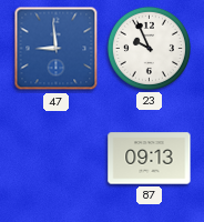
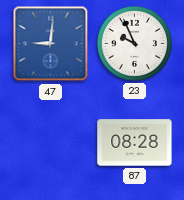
47: 8:59 -> 9:01
87: 09:13 -> 08:28
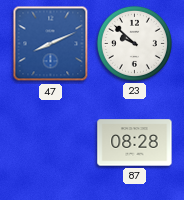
47: 9:01 -> 8:11
23: 9:56 -> 9:52
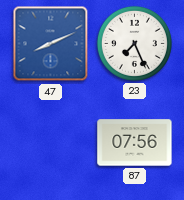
23: 9:52 -> 7:26
87: 08:28 -> 07:56
